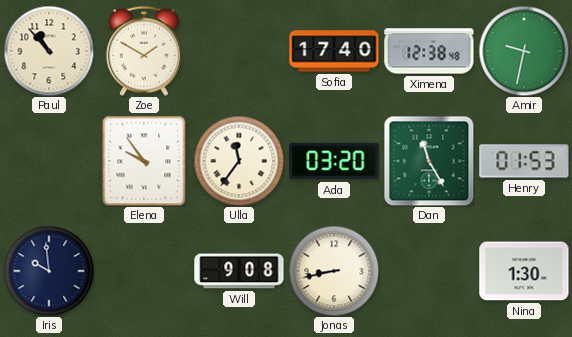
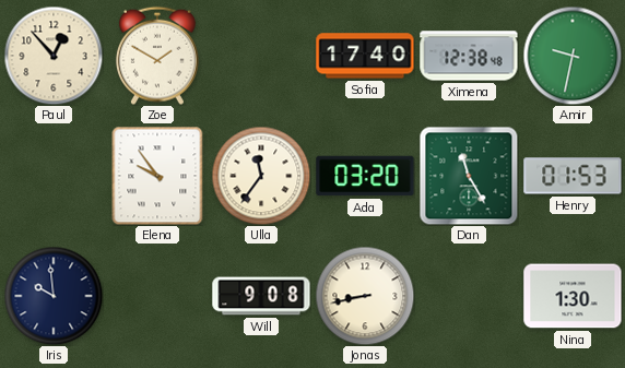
Paul: 10:53 -> 12:53
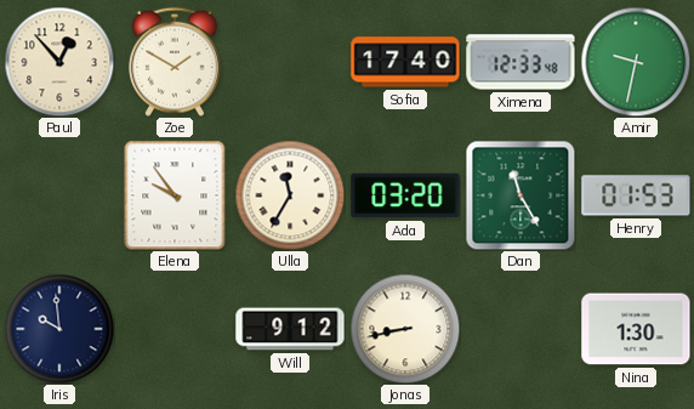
Ximena: 12:38 -> 12:33
Ulla: 11:36 -> 11:35
Will: 9:08 -> 9:12
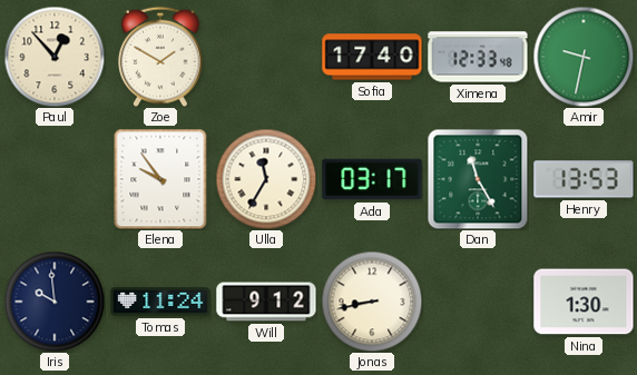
Ada: 03:20 -> 03:17
Henry: 01:53 -> 13:53
Tomas: none -> 11:24
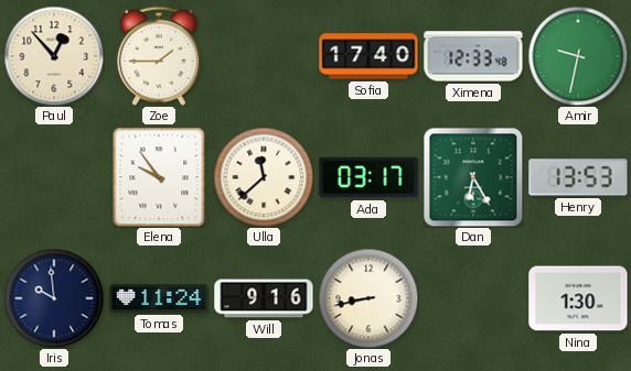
Zoe: 1:50 -> 1:45
Ulla: 11:35 -> 11:38
Dan: 11:25 -> 6:25
Will: 9:12 -> 9:16
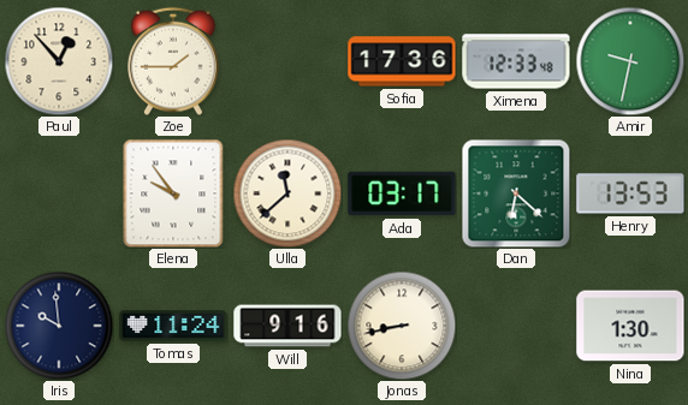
Sofia: 17:40 -> 17:36
Dan: 6:25 -> 6:22
